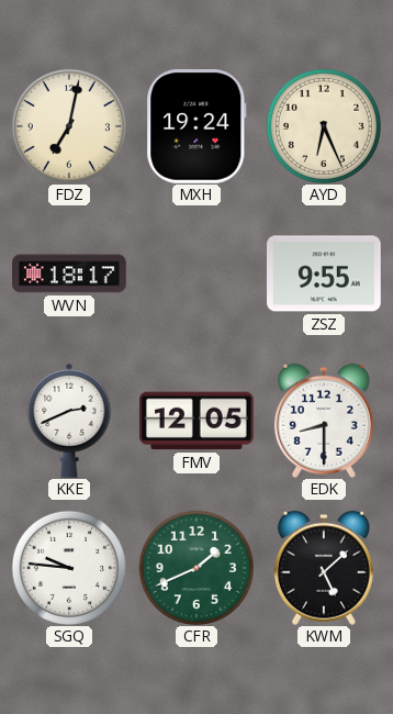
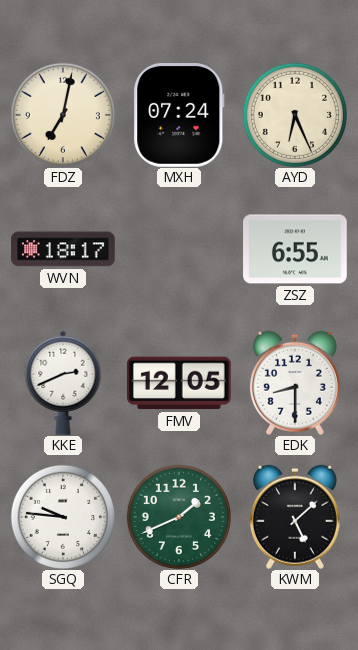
MXH: 19:24 -> 07:24
ZSZ: 9:55 -> 6:55
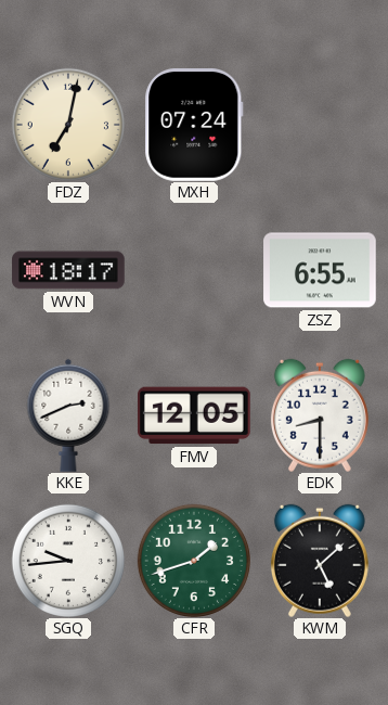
AYD: 6:26 -> none
SGQ: 9:46 -> 9:44
CFR: 1:41 -> 1:42
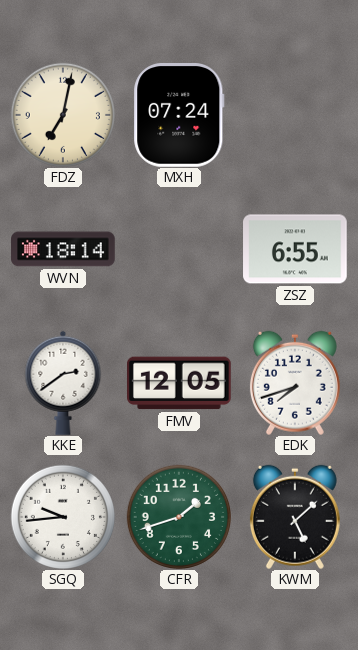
WVN: 18:17 -> 18:14
KKE: 2:41 -> 2:39
EDK: 8:30 -> 7:42
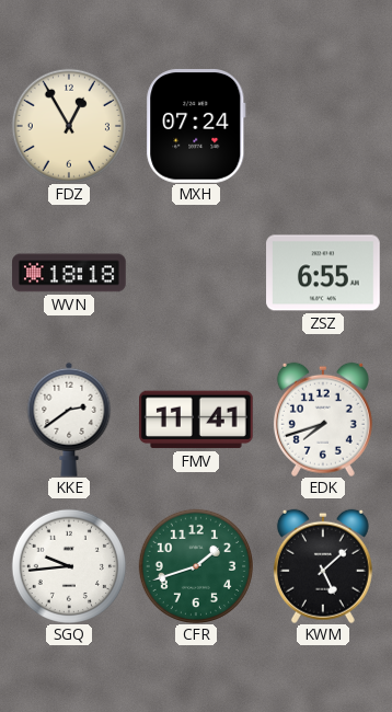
FDZ: 7:02 -> 12:55
WVN: 18:14 -> 18:18
FMV: 12:05 -> 11:41
